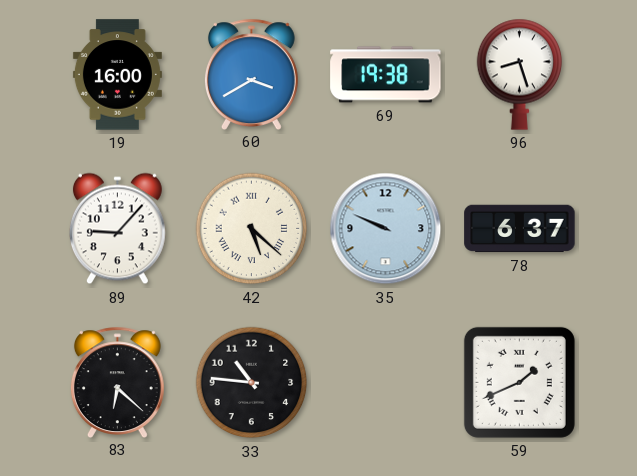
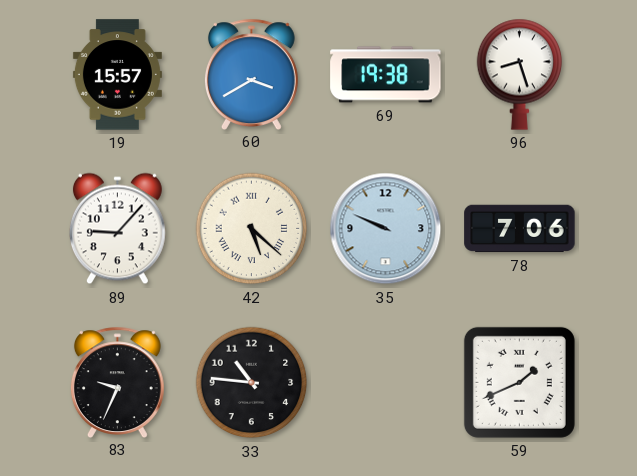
19: 16:00 -> 15:57
78: 6:37 -> 7:06
83: 6:22 -> 9:34
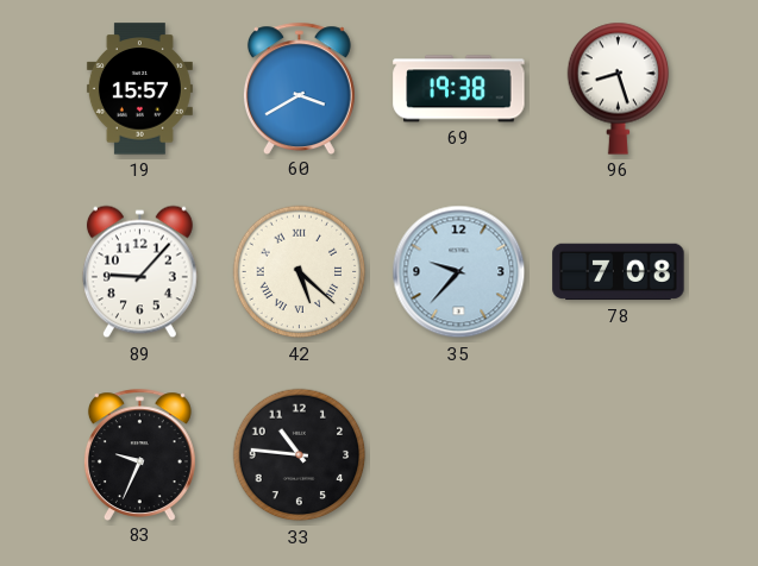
35: 9:49 -> 9:37
78: 7:06 -> 7:08
59: 1:41 -> none
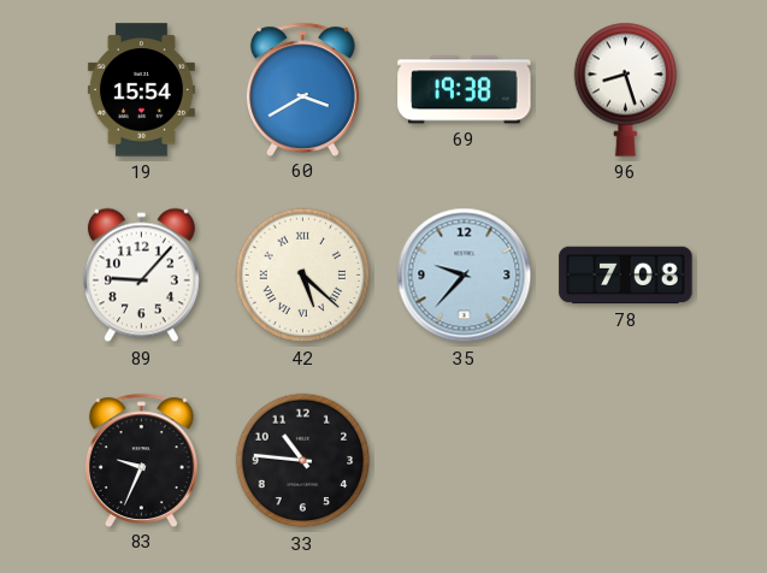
19: 15:57 -> 15:54
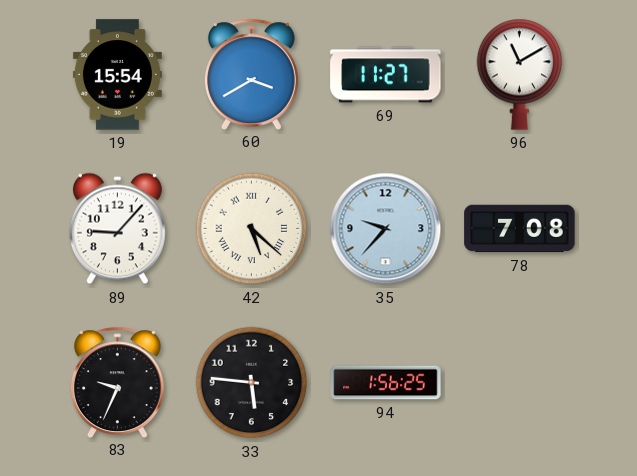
69: 19:38 -> 11:27
96: 8:27 -> 11:10
33: 10:46 -> 5:46
94: none -> 1:56
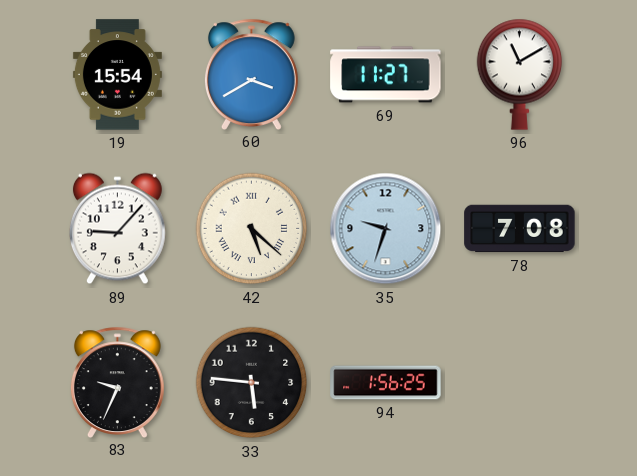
35: 9:37 -> 9:33
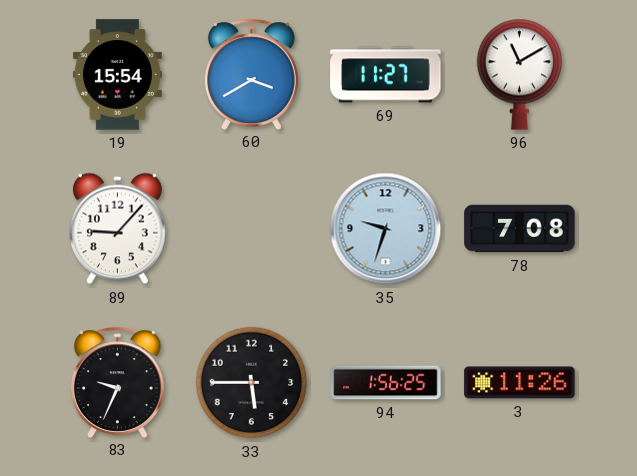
42: 5:22 -> none
33: 5:46 -> 5:45
3: none -> 11:26
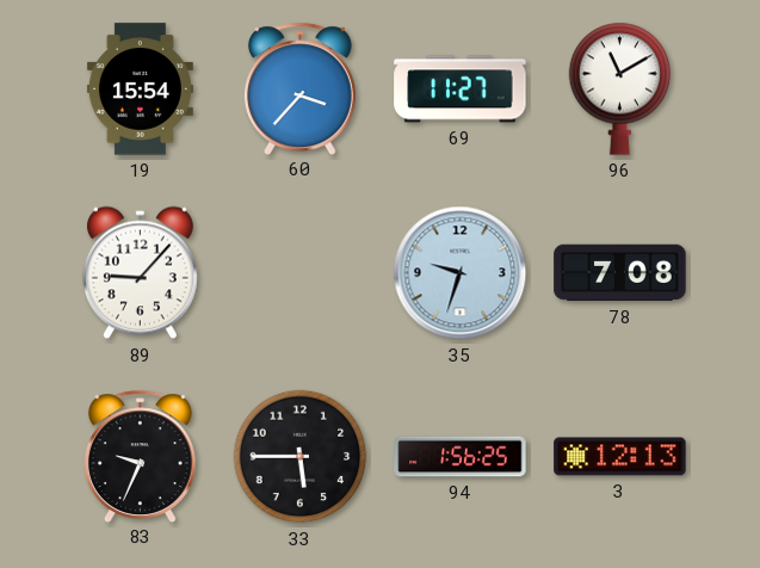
60: 3:40 -> 3:37
3: 11:26 -> 12:13
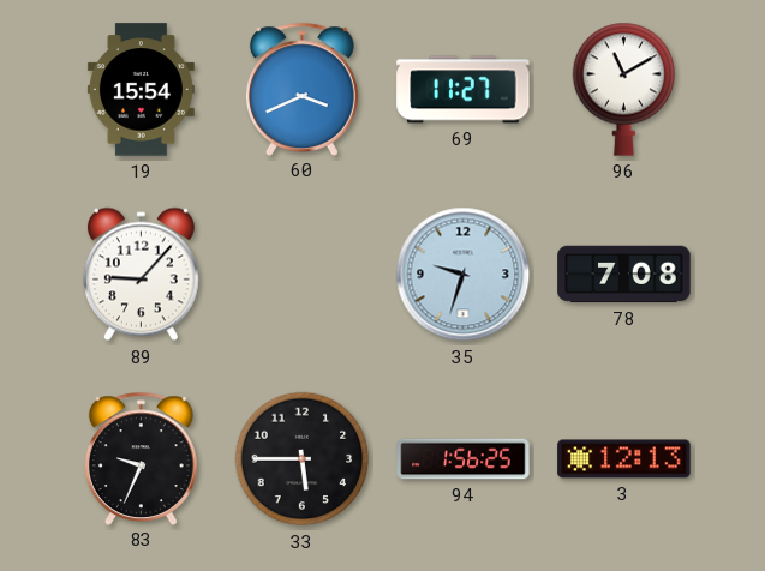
60: 3:37 -> 3:41
